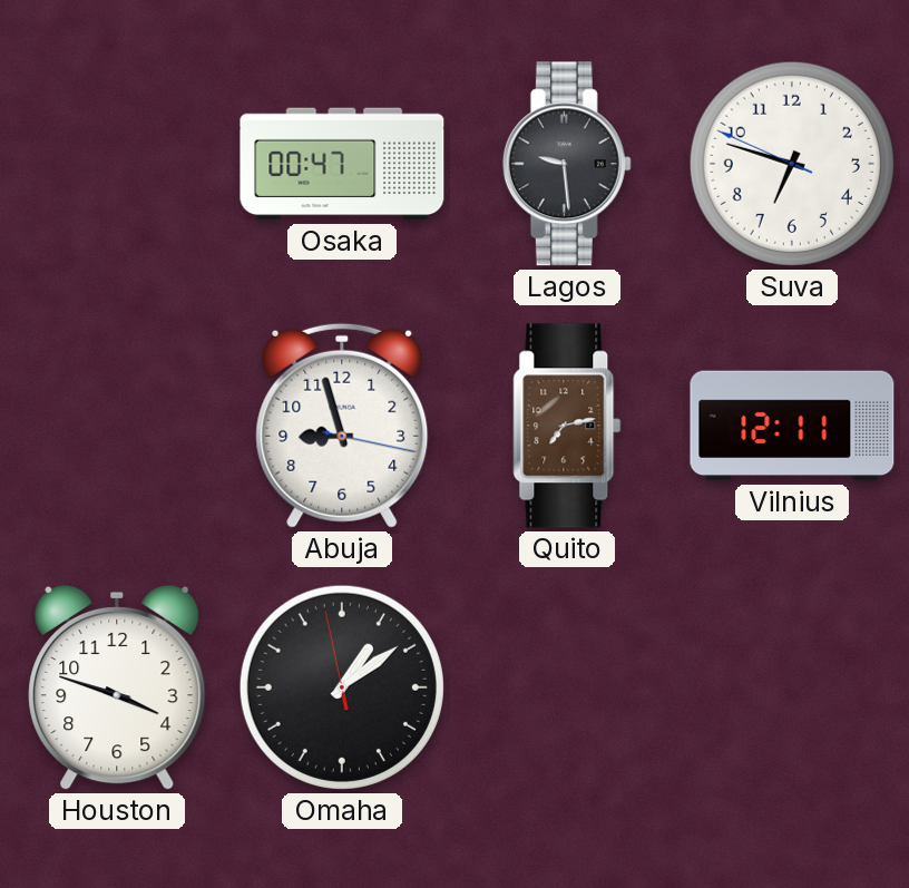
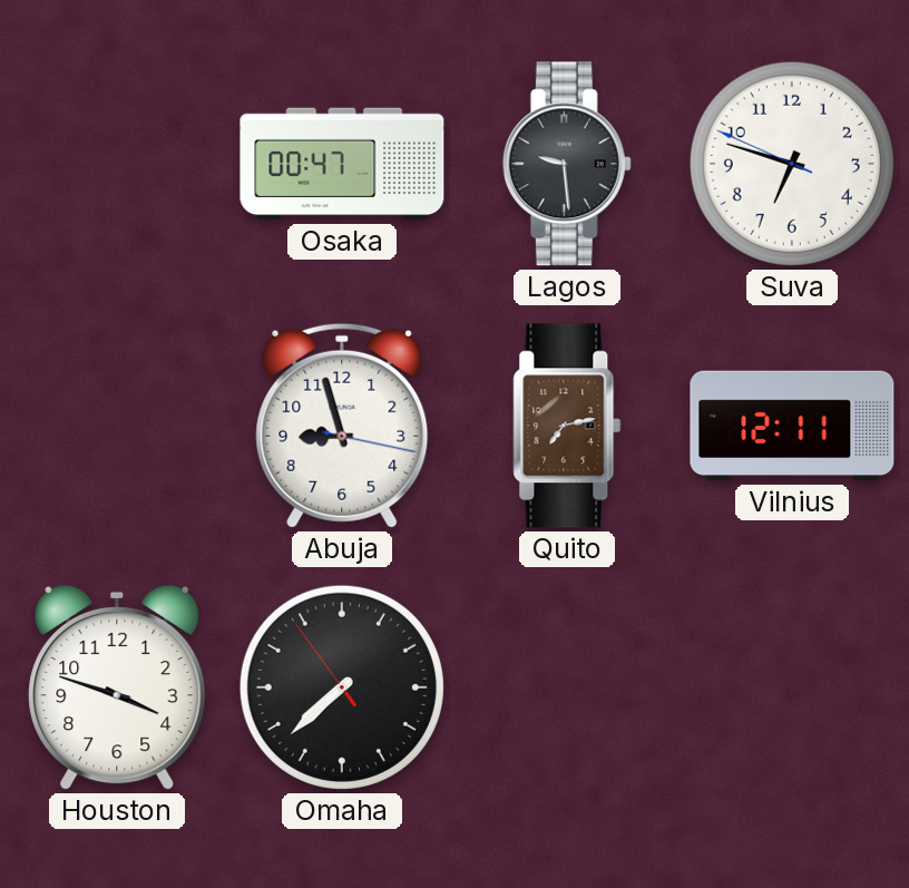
Omaha: 1:08 -> 7:37
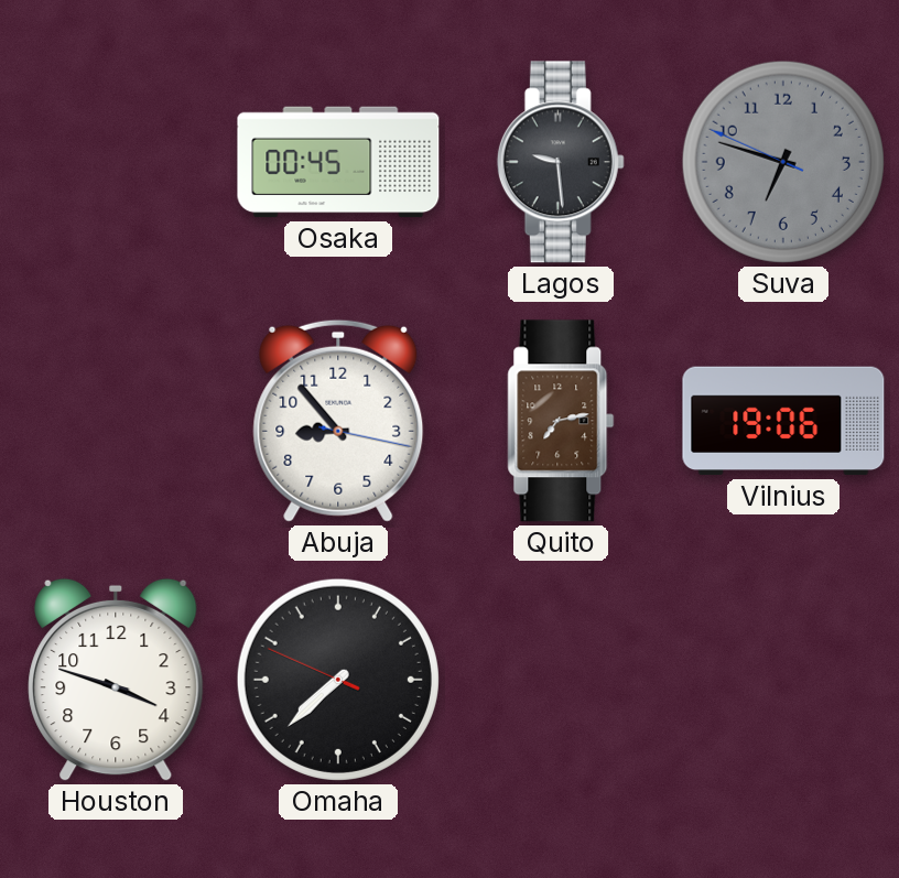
Osaka: 00:47 -> 00:45
Suva dial: white -> grey
Abuja: 8:57 -> 8:53
Vilnius: 12:11 -> 19:06
Omaha: 7:37:54 -> 7:37:49
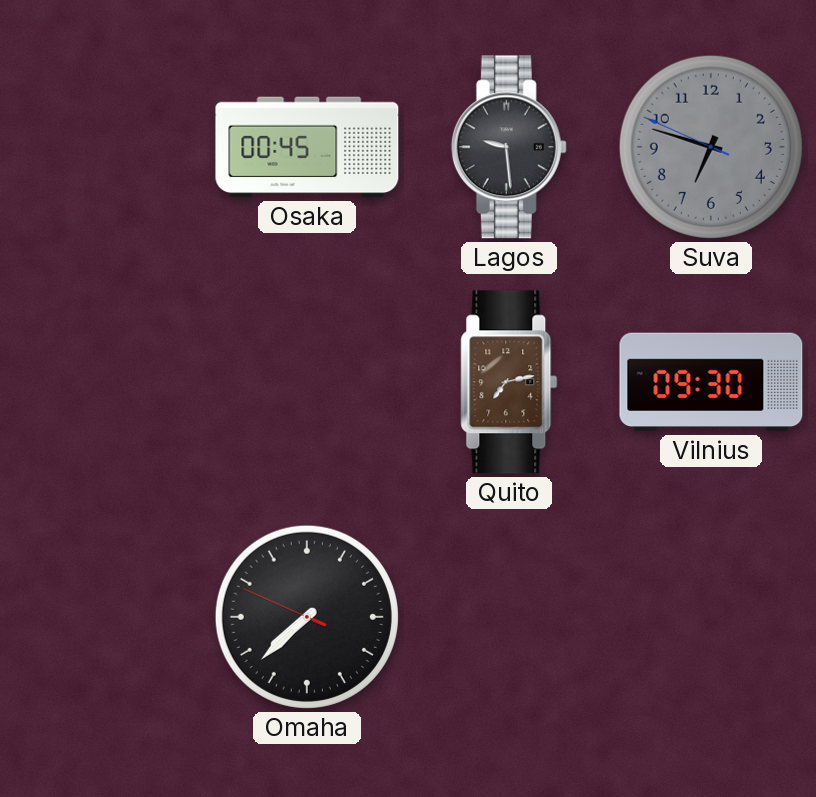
Abuja: 8:53 -> none
Vilnius: 19:06 -> 09:30
Houston: 3:48 -> none
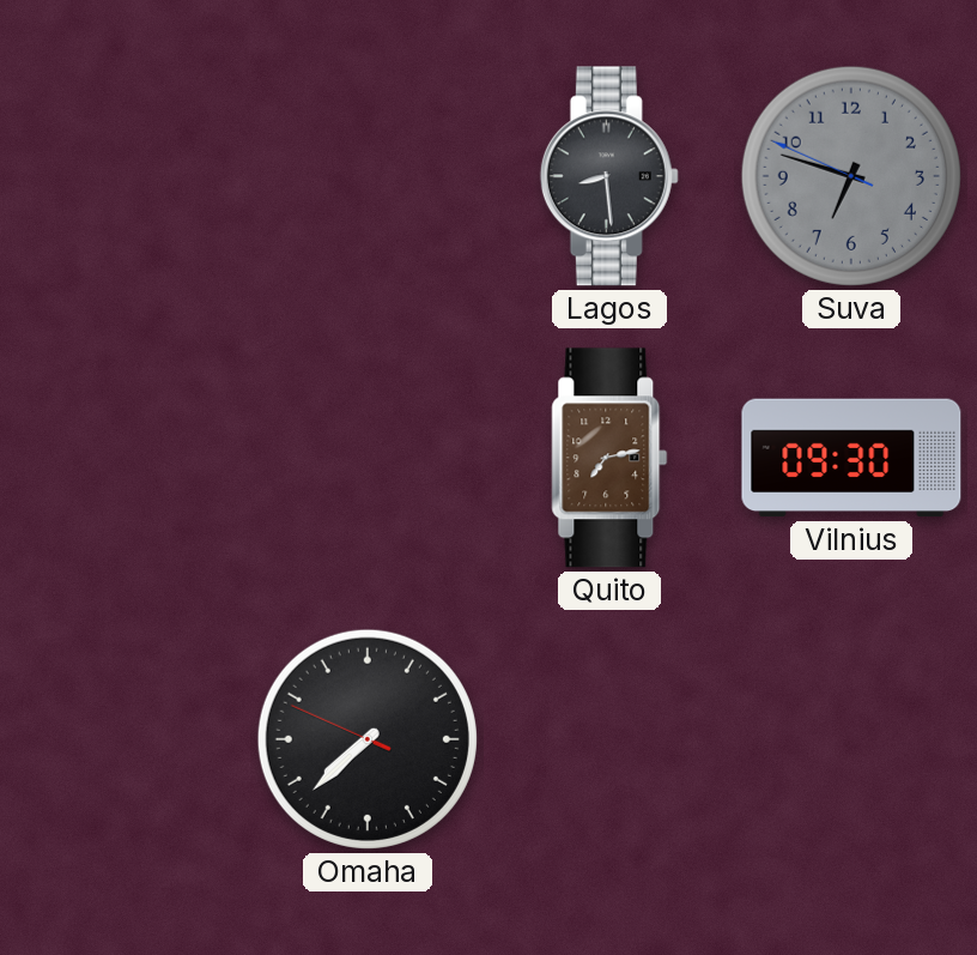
Osaka: 00:45 -> none
Lagos: 9:29 -> 8:29
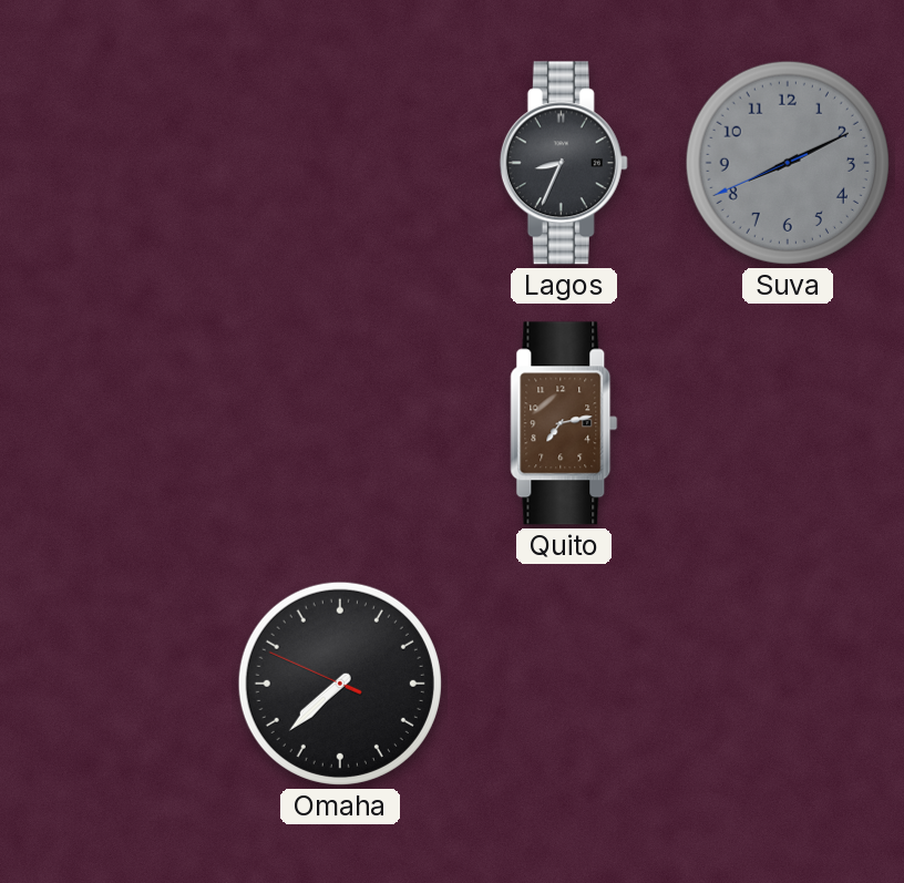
Lagos: 8:29 -> 8:34
Suva: 6:47 -> 8:10
Vilnius: 09:30 -> none
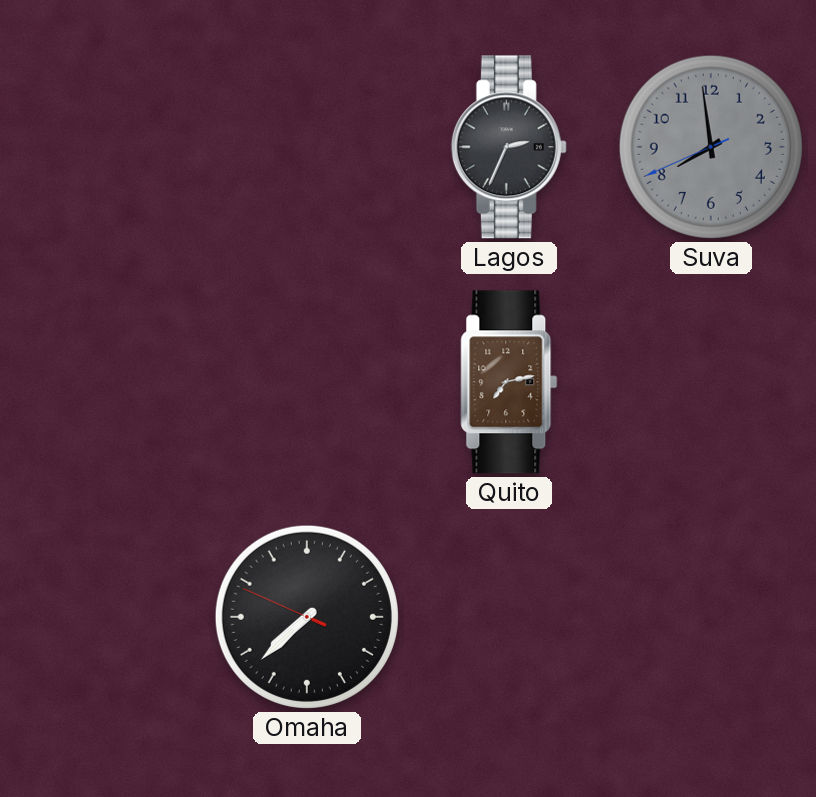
Lagos: 8:34 -> 2:34
Suva: 8:10 -> 7:58
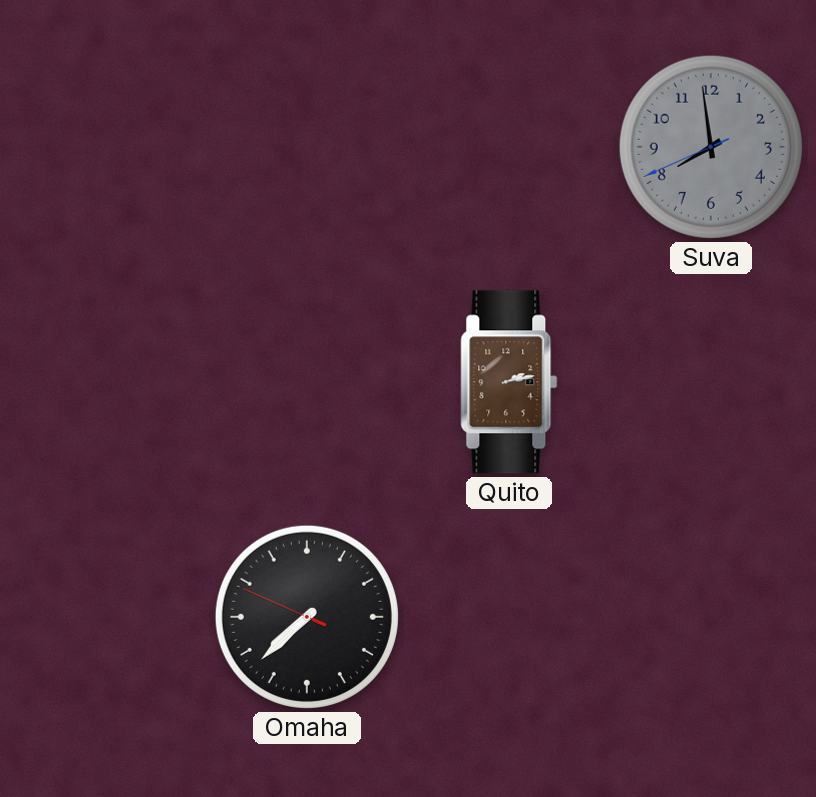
Lagos: 2:34 -> none
Quito: 7:13 -> 2:13
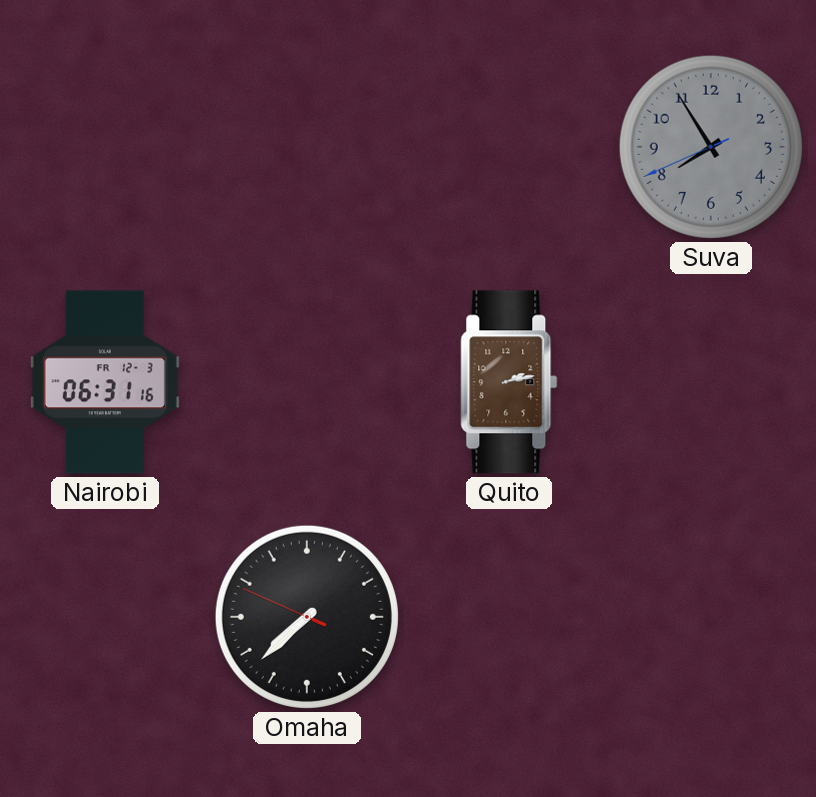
Suva: 7:58 -> 7:54
Nairobi: none -> 06:31
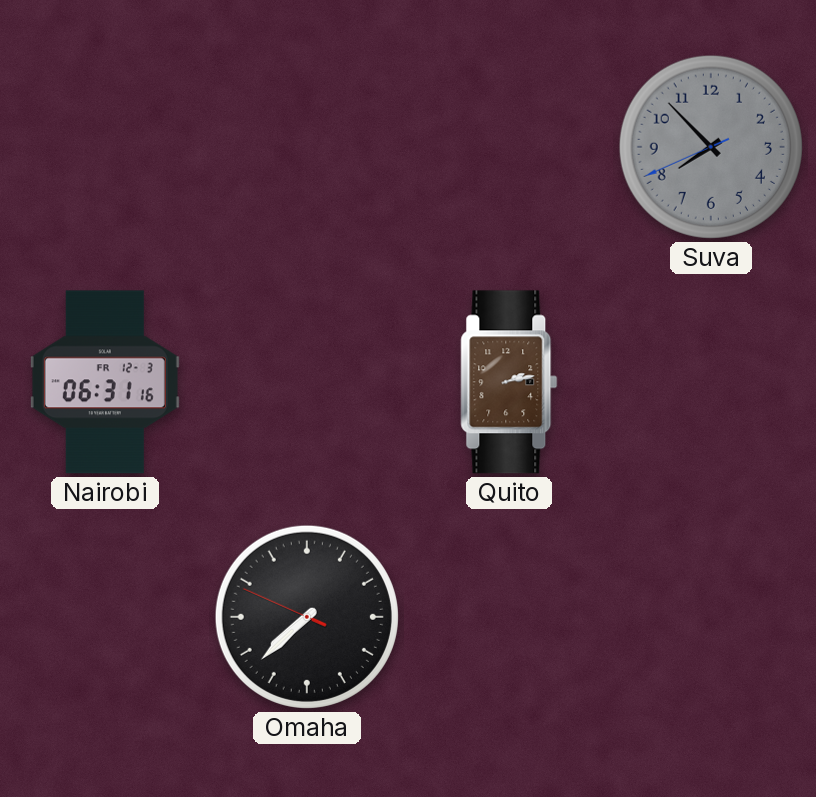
Suva: 7:54 -> 7:52
